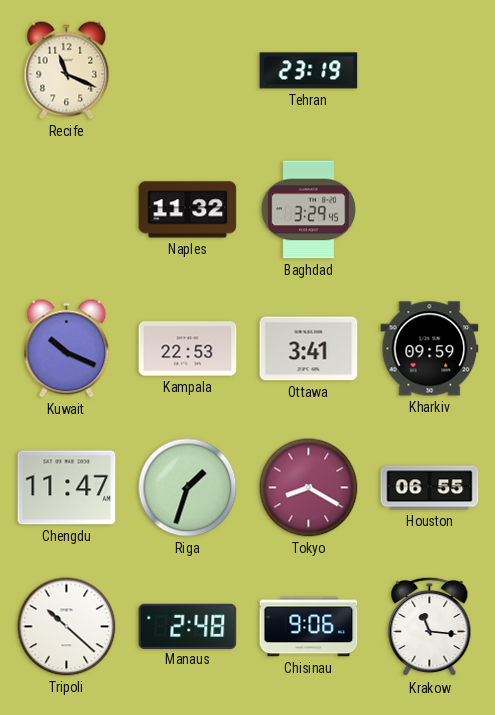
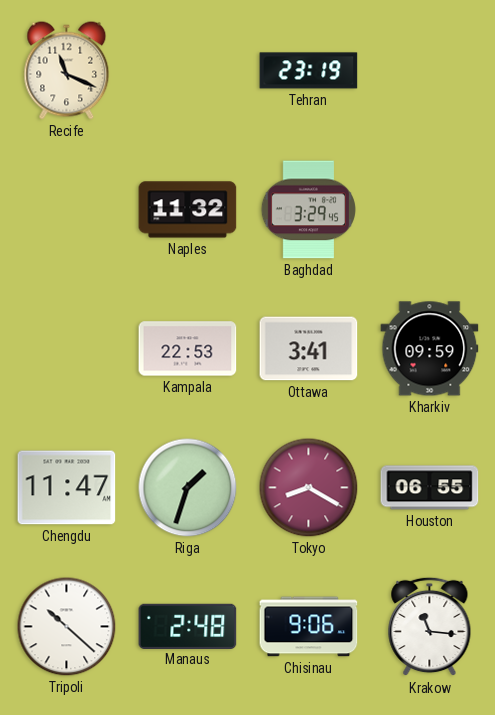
Kuwait: 10:19 -> none
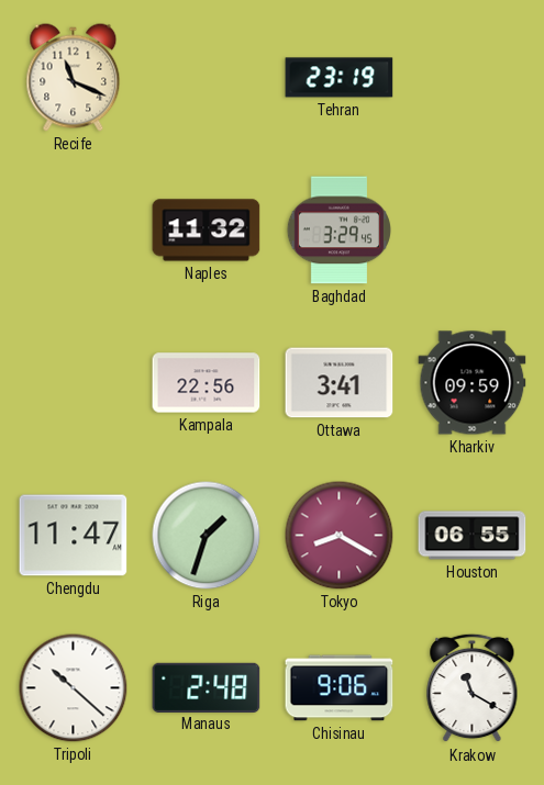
Kampala: 22:53 -> 22:56
Krakow: 11:16 -> 11:20
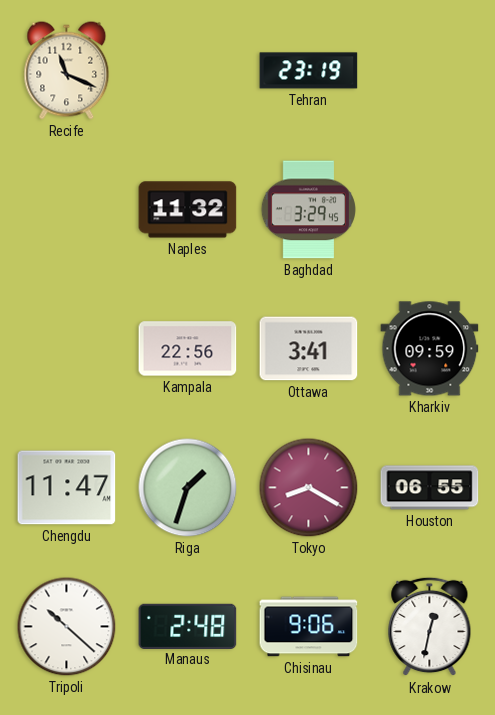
Krakow: 11:20 -> 12:32
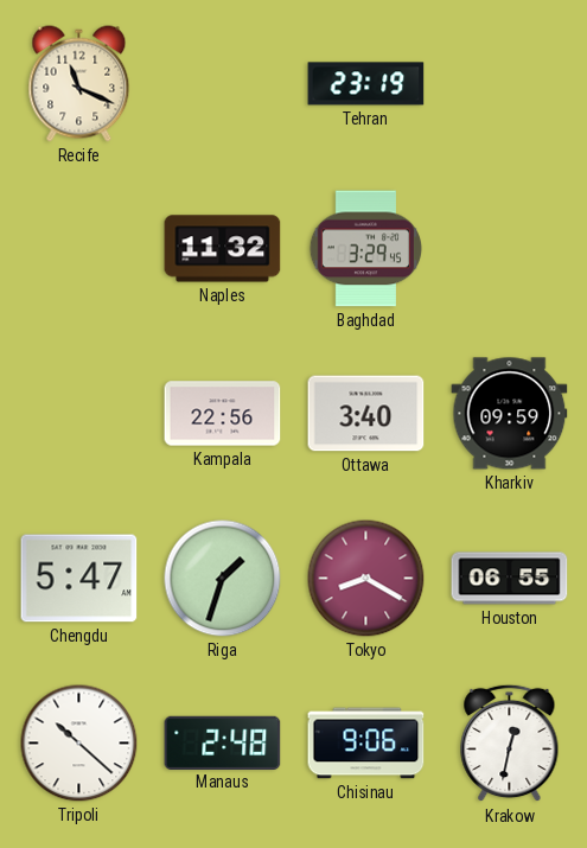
Ottawa: 3:41 -> 3:40
Chengdu: 11:47 -> 5:47
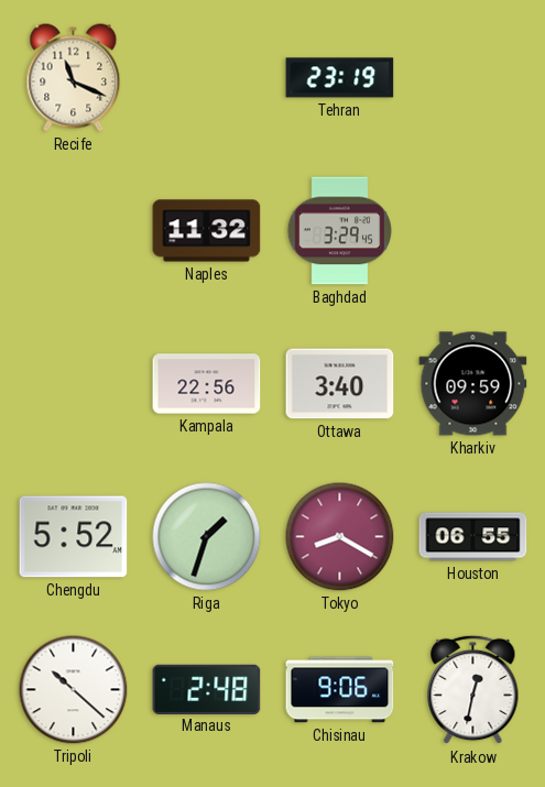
Chengdu: 5:47 -> 5:52
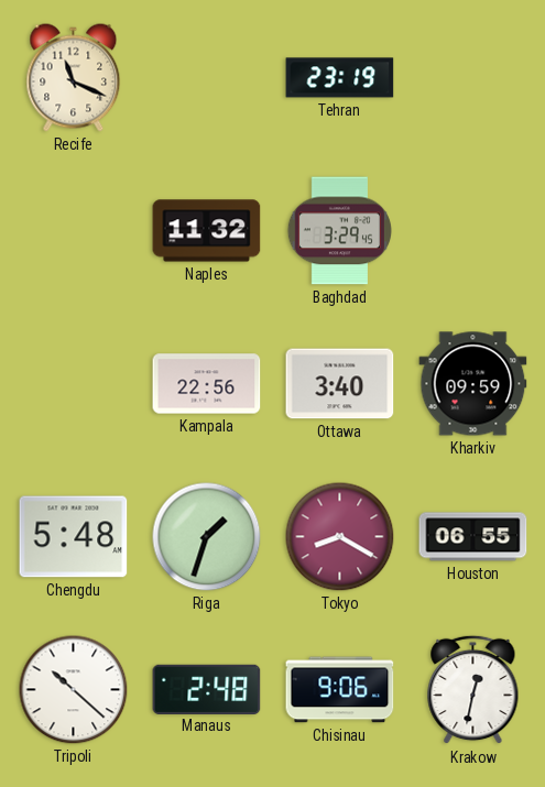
Chengdu: 5:52 -> 5:48
